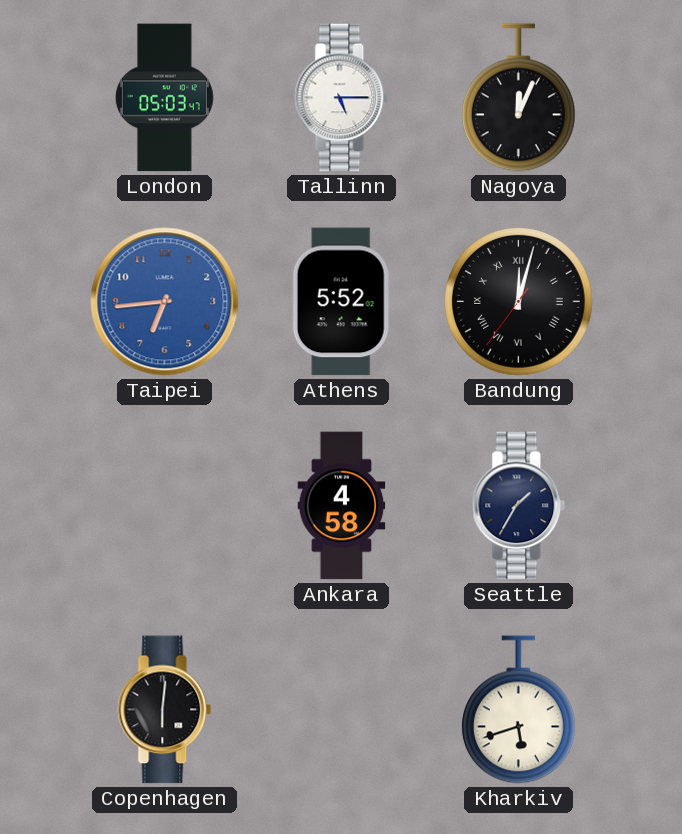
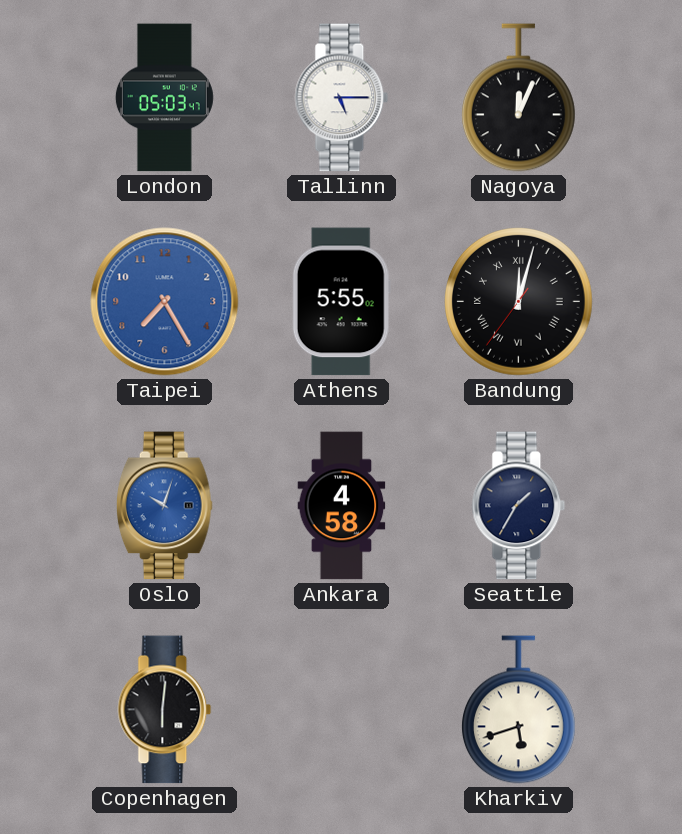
Taipei: 6:44 -> 7:25
Athens: 5:52 -> 5:55
Oslo: none -> 10:03
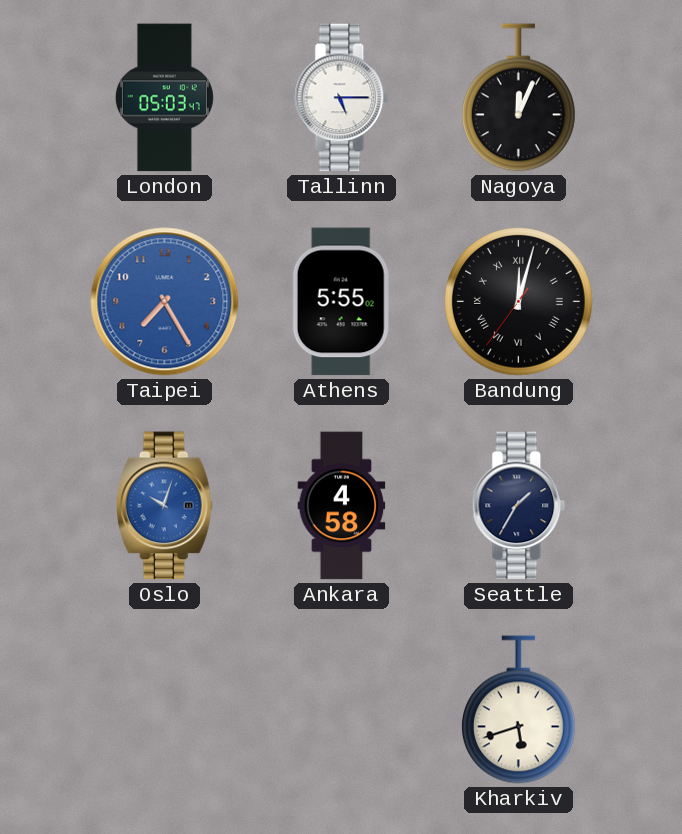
Copenhagen: 6:01 -> none
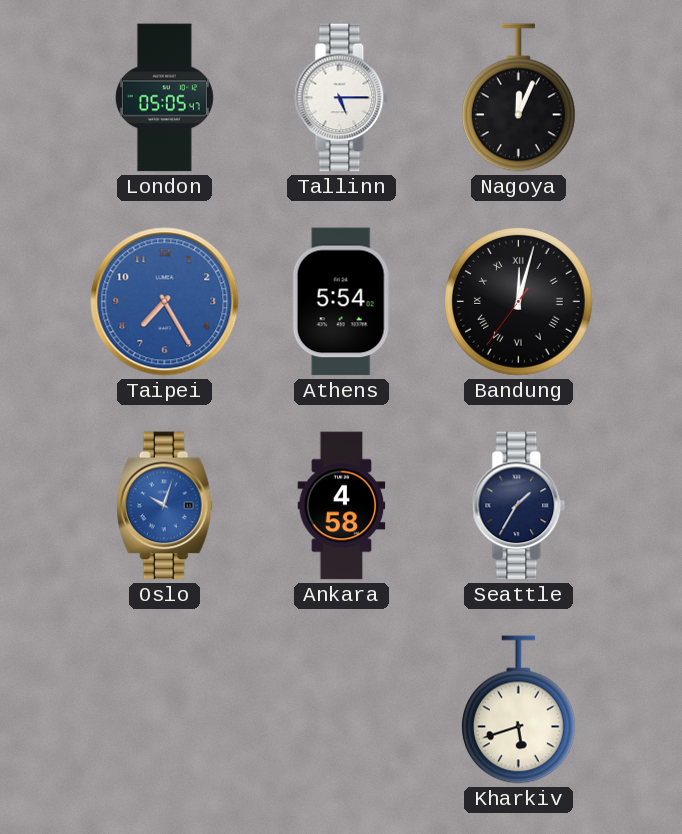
London: 05:03 -> 05:05
Athens: 5:55 -> 5:54
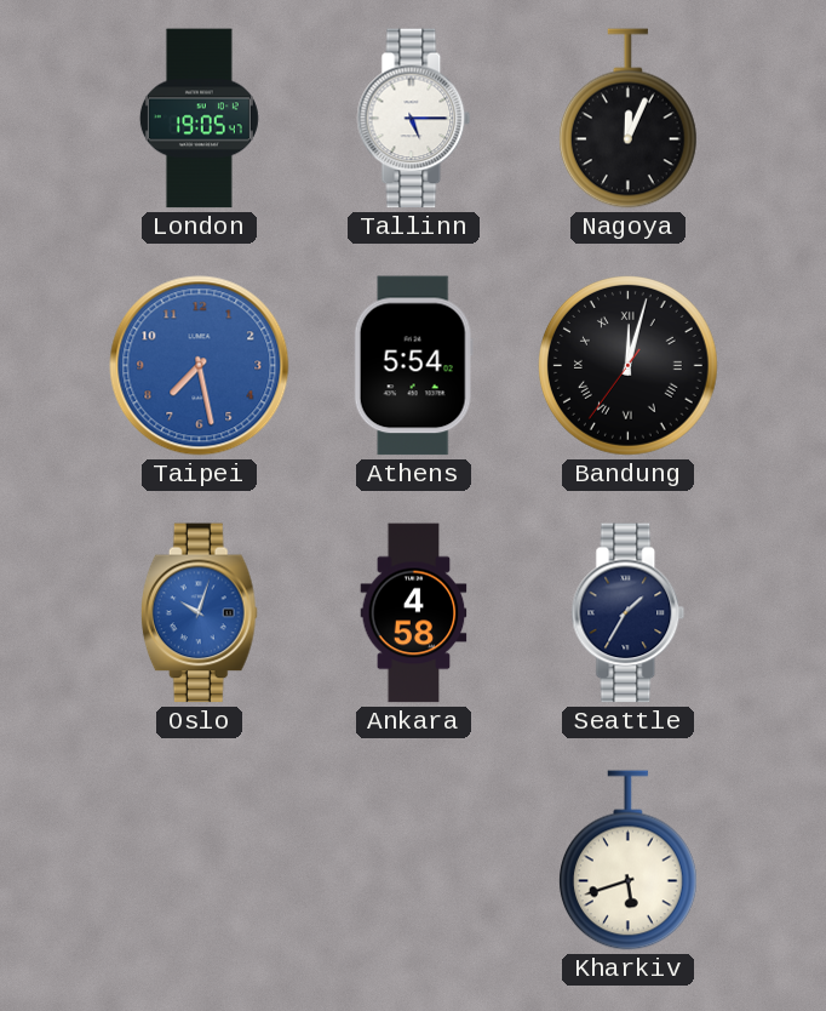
London: 05:05 -> 19:05
Taipei: 7:25 -> 7:28
